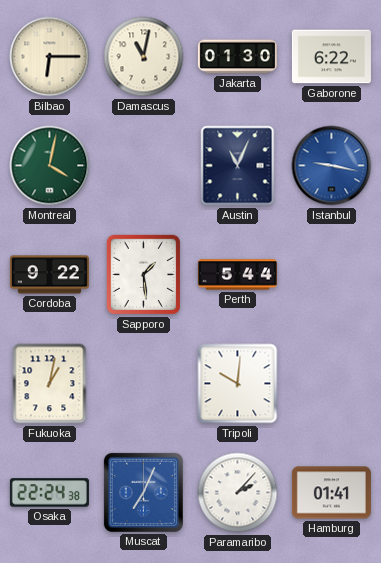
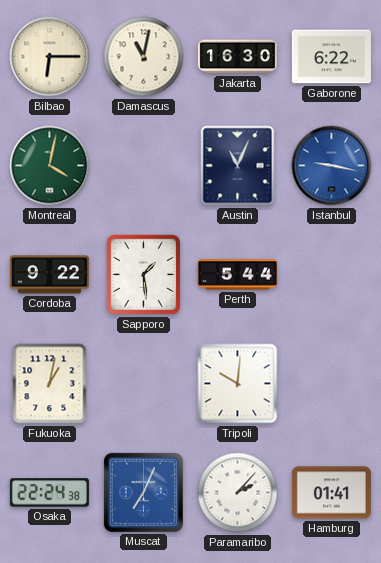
Jakarta: 01:30 -> 16:30
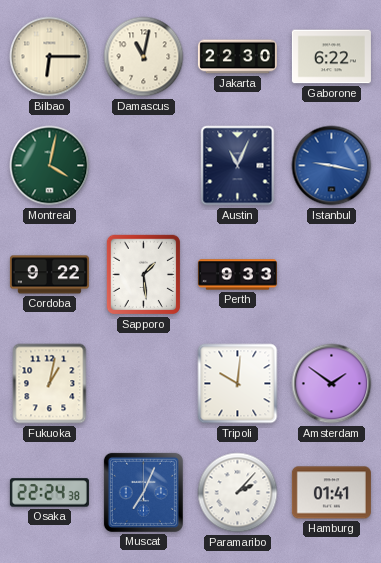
Jakarta: 16:30 -> 22:30
Perth: 5:44 -> 9:33
Amsterdam: none -> 1:51
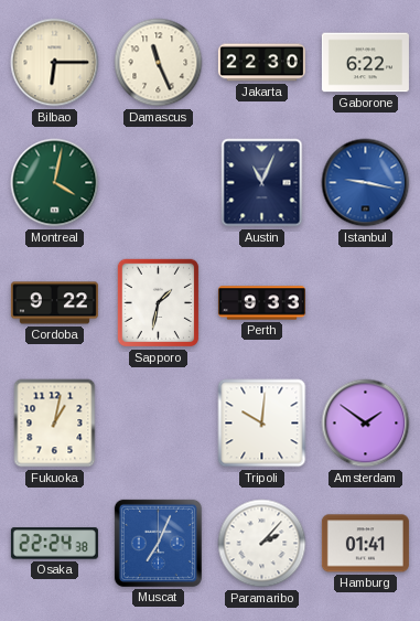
Damascus: 11:02 -> 11:26
Sapporo: 1:29 -> 1:32
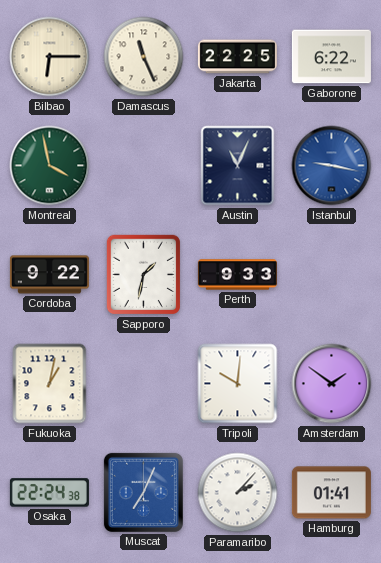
Jakarta: 22:30 -> 22:25
Montreal: 4:02 -> 3:58
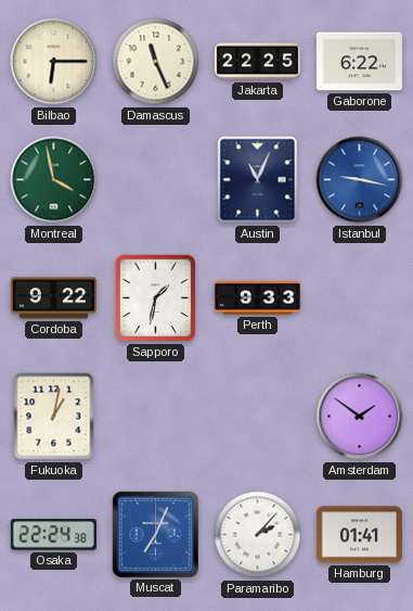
Tripoli: 10:01 -> none
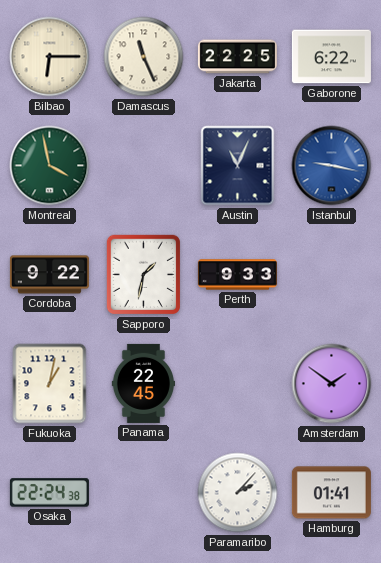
Panama: none -> 22:45
Muscat: 7:04 -> none
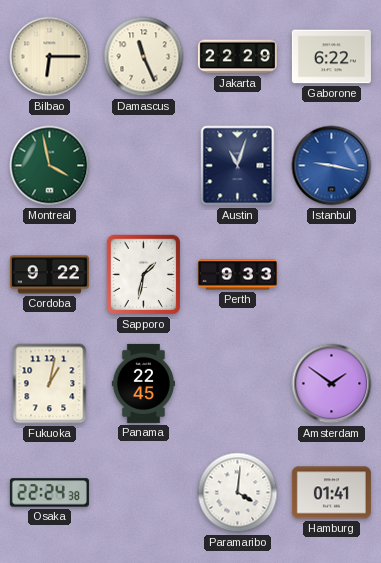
Jakarta: 22:25 -> 22:29
Austin: 11:04 -> 11:03
Paramaribo: 2:07 -> 4:01
